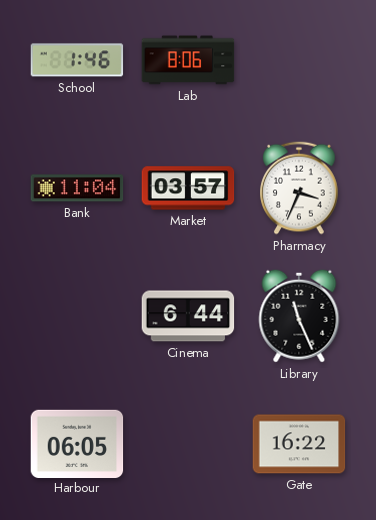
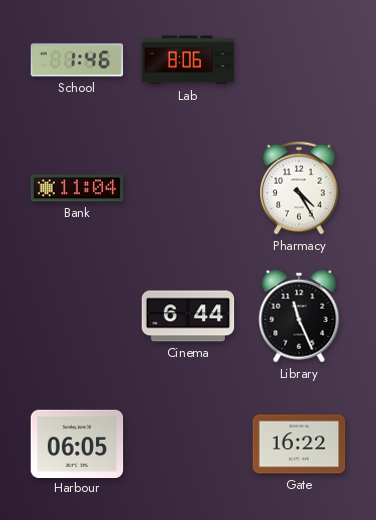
Market: 03:57 -> none
Pharmacy: 3:34 -> 4:25
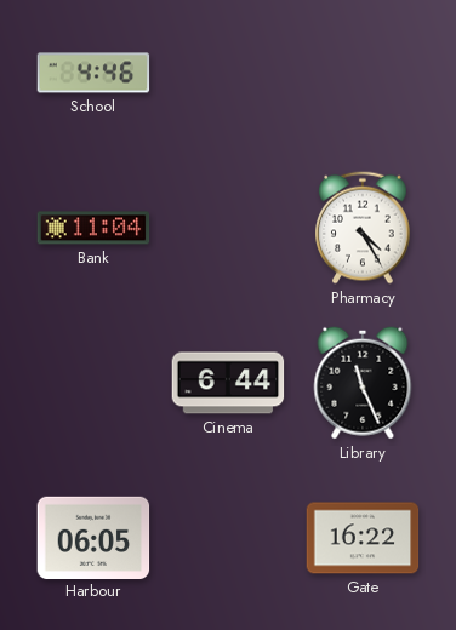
School: 1:46 -> 4:46
Lab: 8:06 -> none
